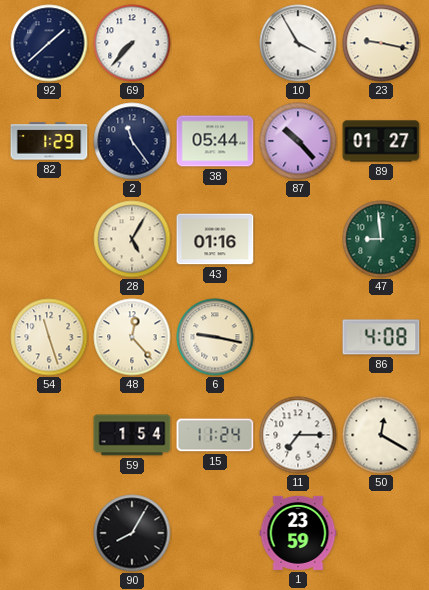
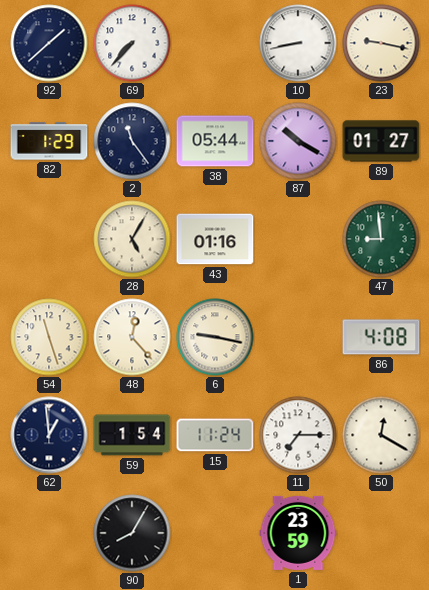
10: 3:55 -> 8:43
87: 10:23 -> 10:20
62: none -> 12:59
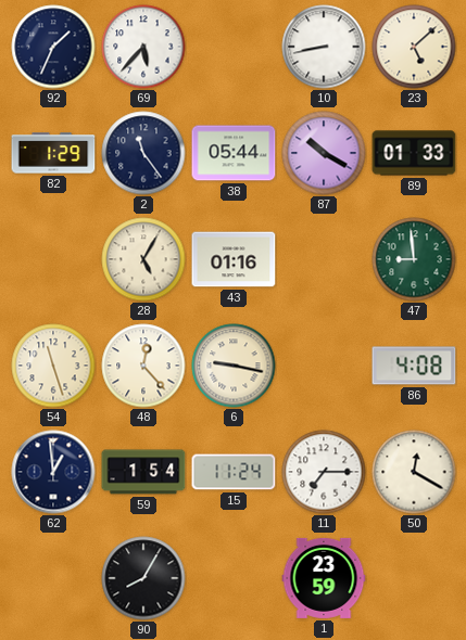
92: 1:38 -> 1:34
69: 7:37 -> 5:37
23: 9:17 -> 5:08
89: 01:27 -> 01:33
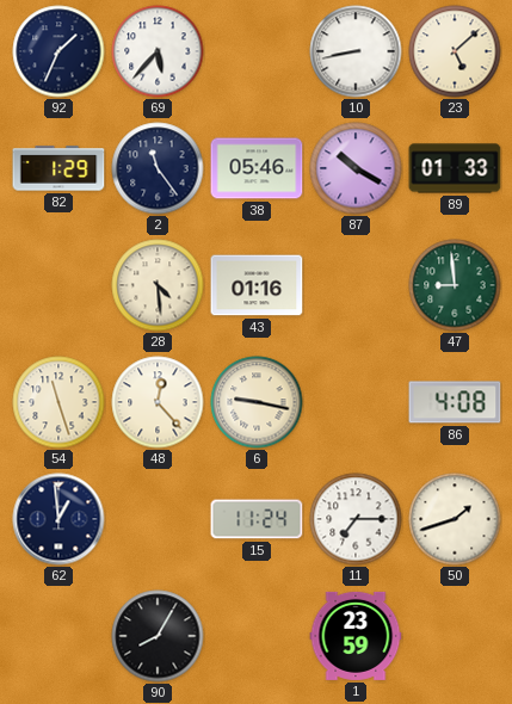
38: 05:44 -> 05:46
28: 5:05 -> 4:29
59: 1:54 -> none
50: 12:20 -> 1:42
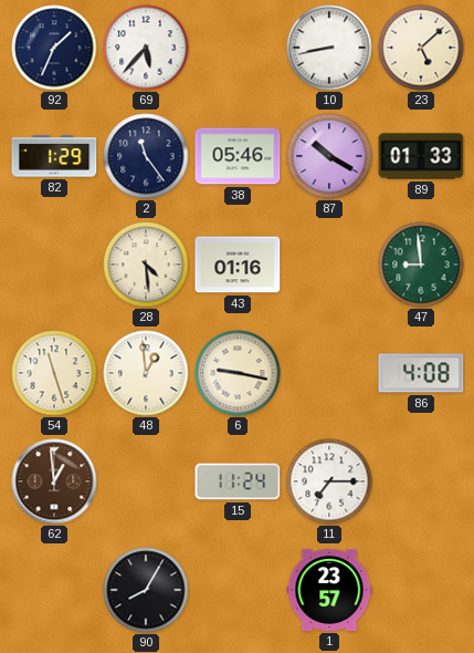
48: 12:23 -> 12:59
62 dial: navy -> brown
50: 1:42 -> none
1: 23:59 -> 23:57
